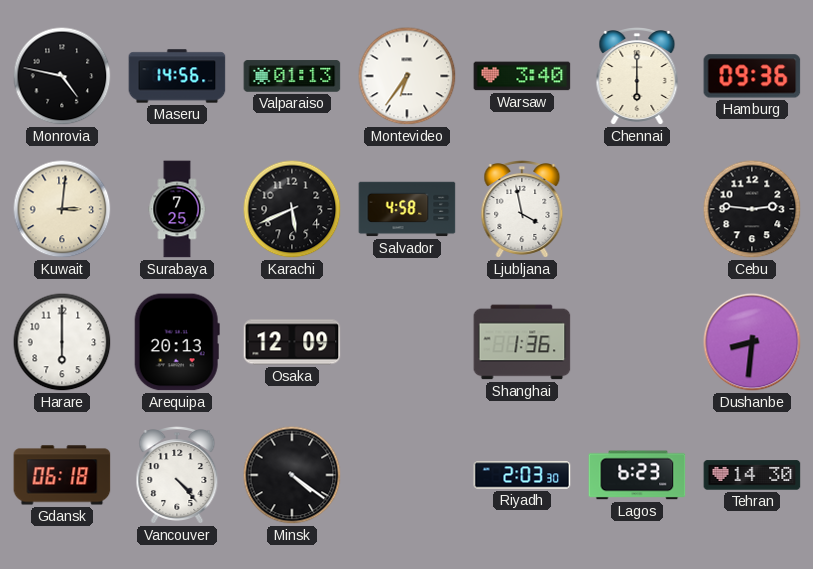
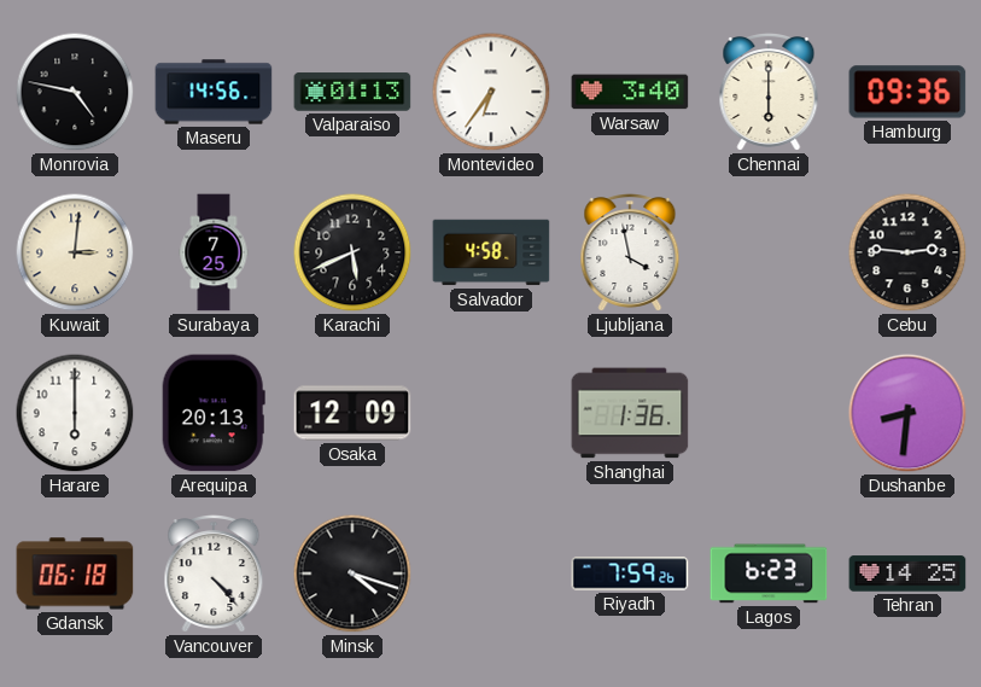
Minsk: 4:21 -> 4:18
Riyadh: 2:03 -> 7:59
Tehran: 14:30 -> 14:25
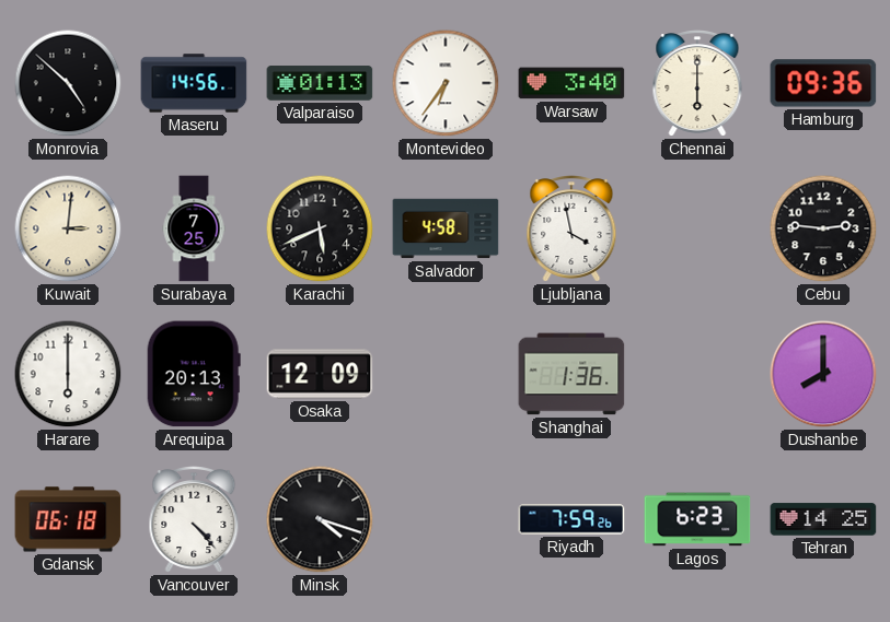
Monrovia: 4:47 -> 4:52
Dushanbe: 8:31 -> 8:00
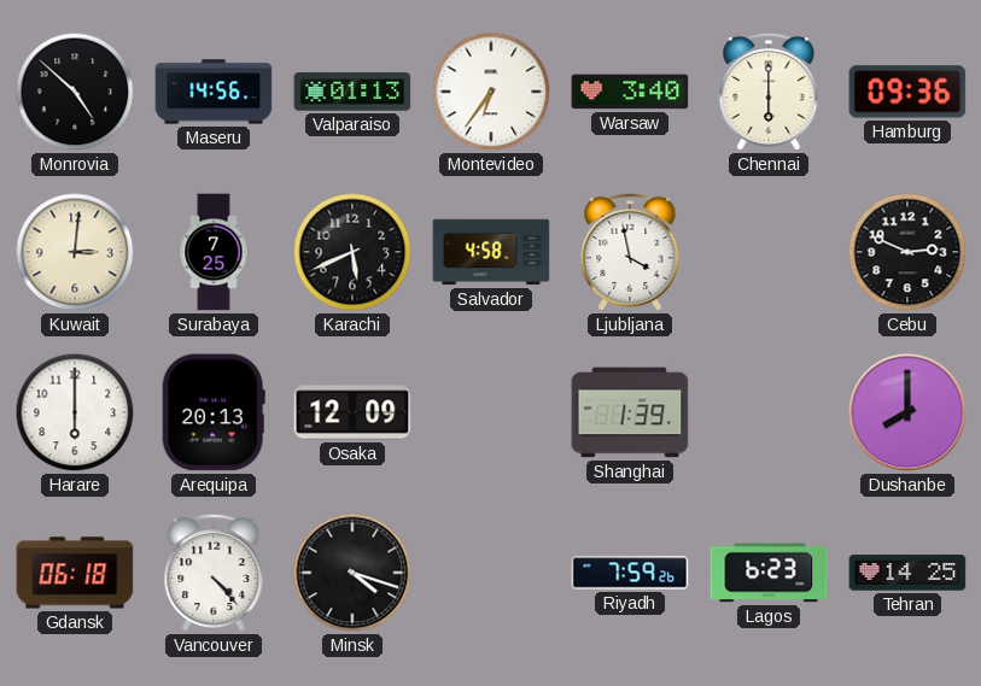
Cebu: 2:46 -> 2:49
Shanghai: 1:36 -> 1:39
